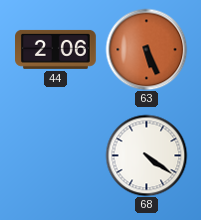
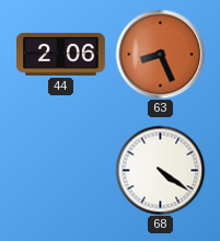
63: 5:26 -> 8:26
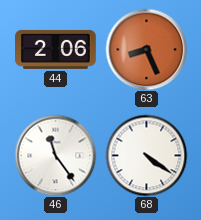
46: none -> 11:24
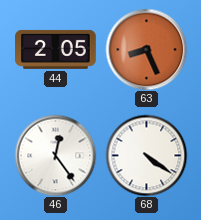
44: 2:06 -> 2:05
46: 11:24 -> 12:24
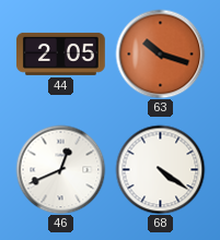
63: 8:26 -> 10:18
46: 12:24 -> 12:41
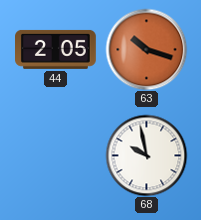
46: 12:41 -> none
68: 4:21 -> 9:58
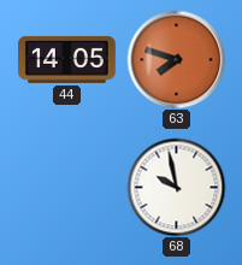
44: 2:05 -> 14:05
63: 10:18 -> 7:48
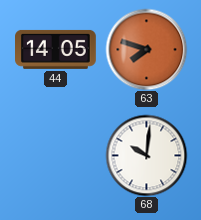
68: 9:58 -> 10:01
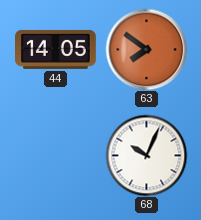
63: 7:48 -> 7:51
68: 10:01 -> 10:04
